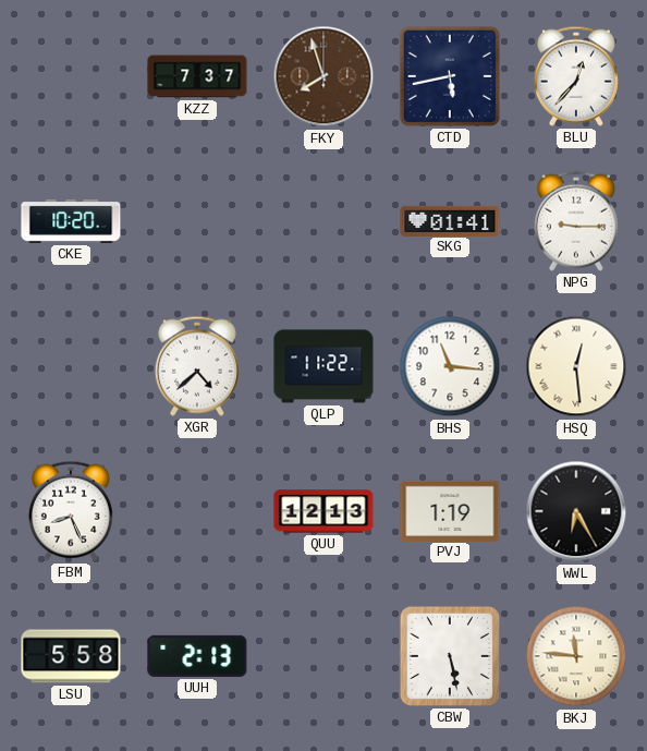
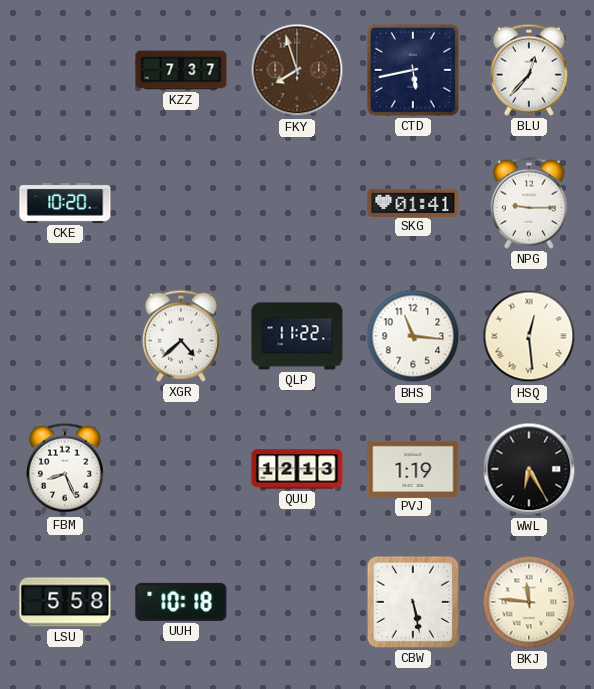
UUH: 2:13 -> 10:18
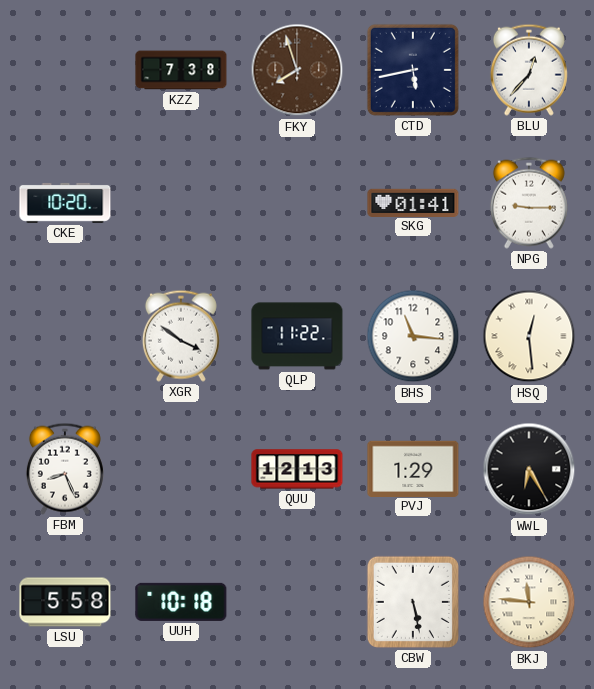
KZZ: 7:37 -> 7:38
XGR: 4:38 -> 3:51
PVJ: 1:19 -> 1:29
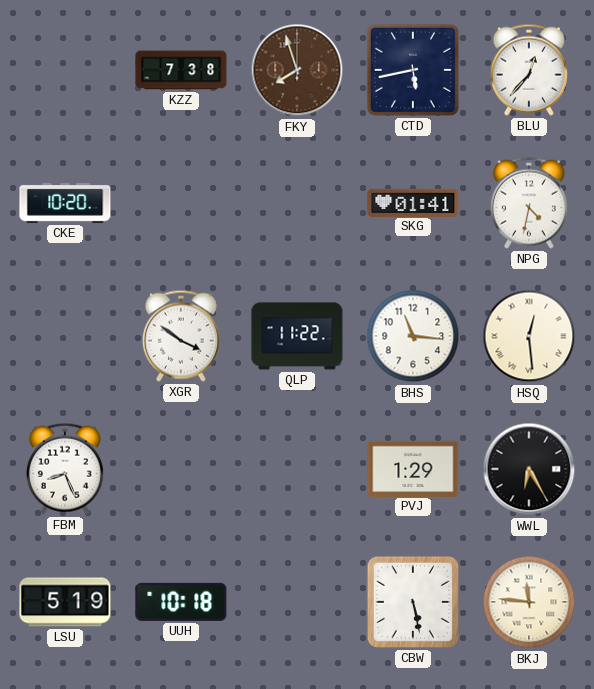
NPG: 9:15 -> 4:32
QUU: 12:13 -> none
LSU: 5:58 -> 5:19
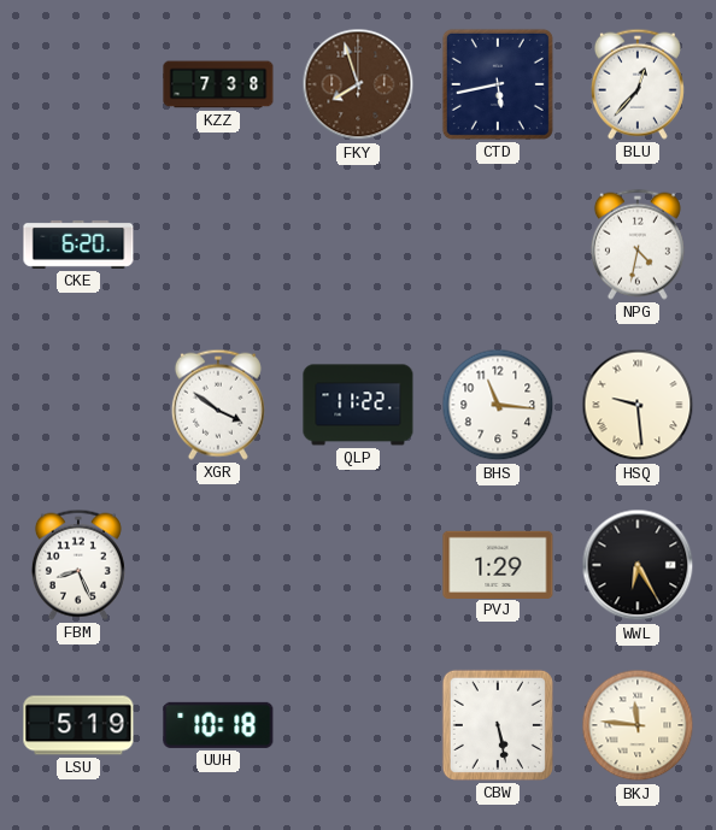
CKE: 10:20 -> 6:20
SKG: 01:41 -> none
HSQ: 12:29 -> 9:29
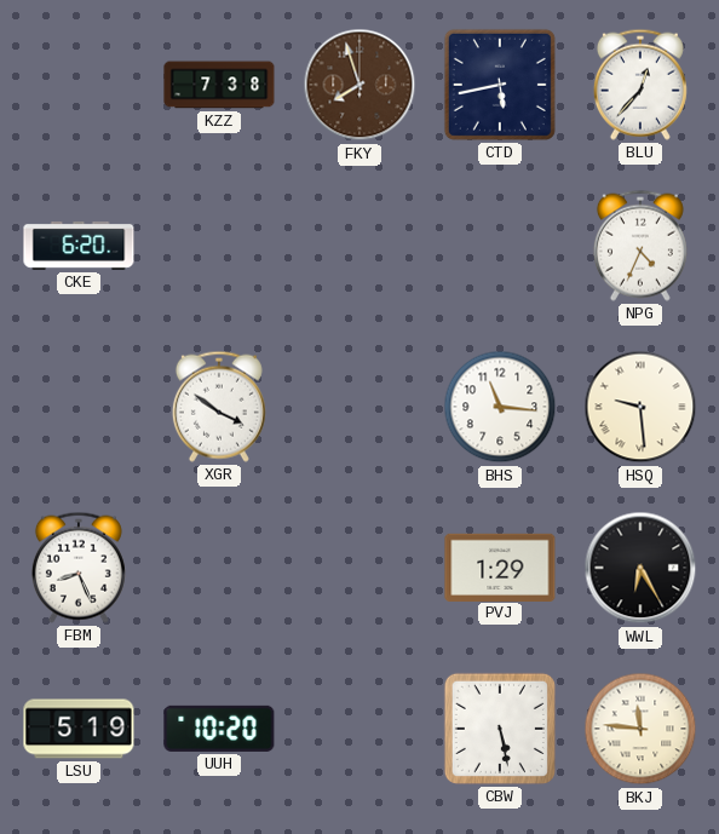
NPG: 4:32 -> 4:34
QLP: 11:22 -> none
UUH: 10:18 -> 10:20
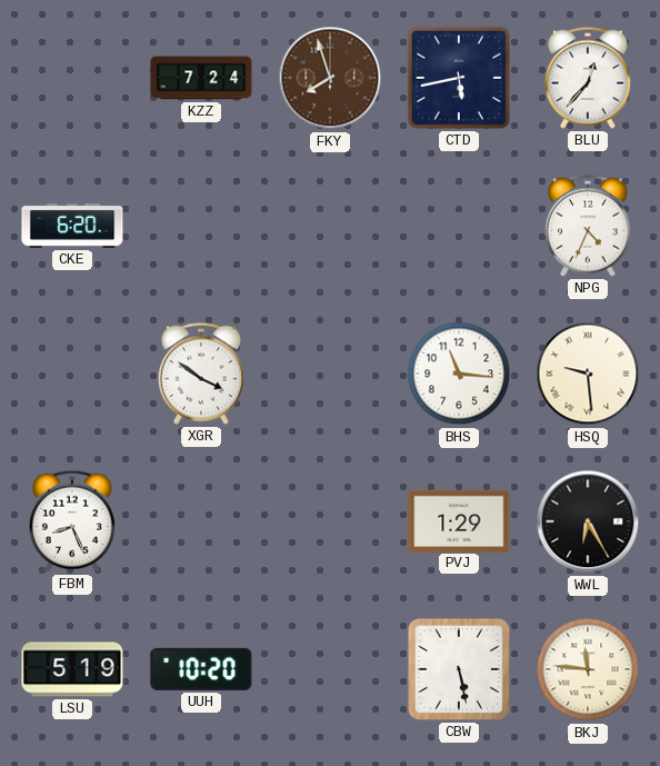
KZZ: 7:38 -> 7:24
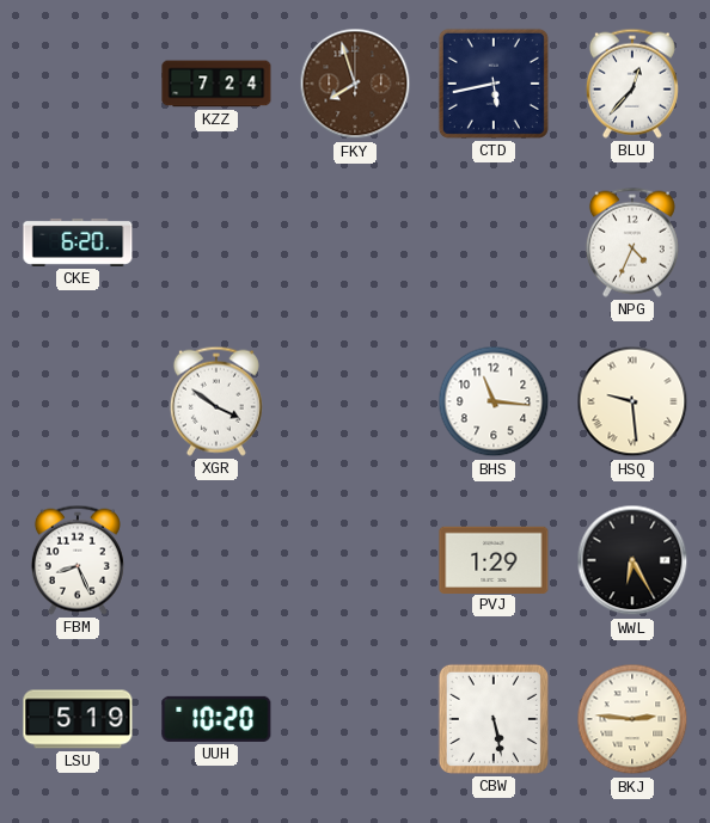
BKJ: 11:46 -> 2:46
